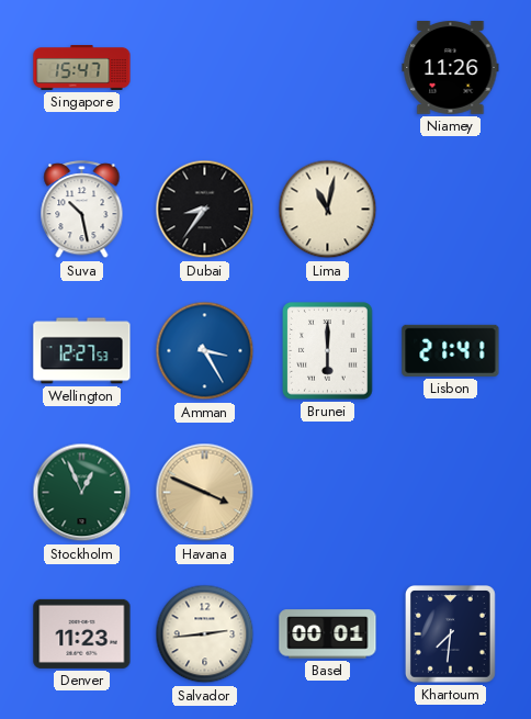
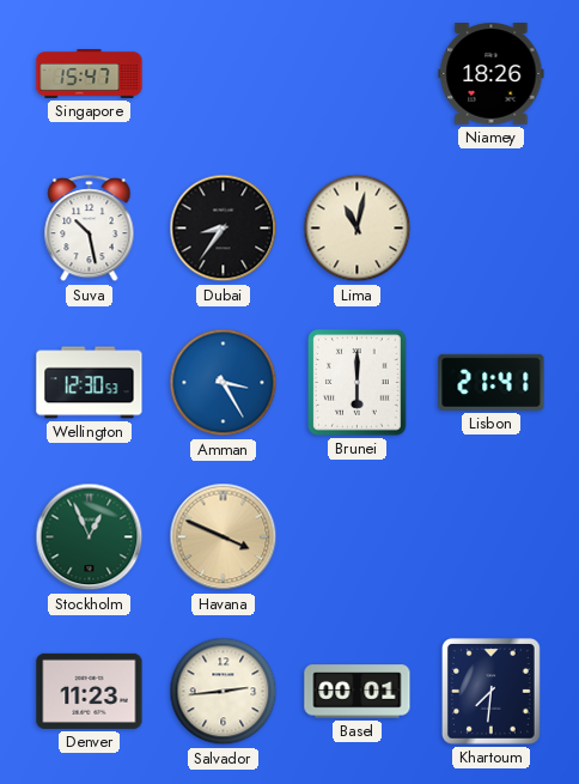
Niamey: 11:26 -> 18:26
Wellington: 12:27 -> 12:30
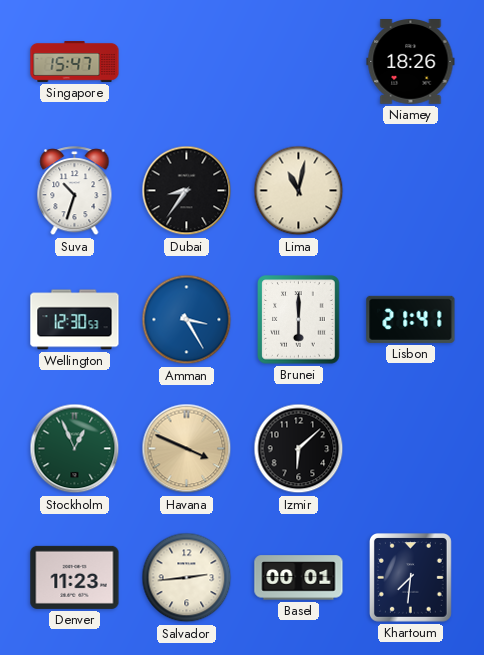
Suva: 10:28 -> 10:33
Izmir: none -> 6:08
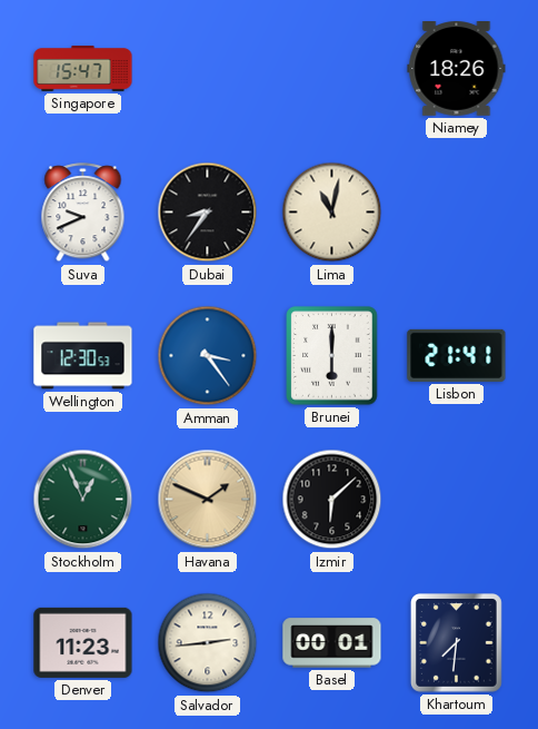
Suva: 10:33 -> 9:41
Amman: 3:25 -> 3:24
Havana: 3:49 -> 1:49
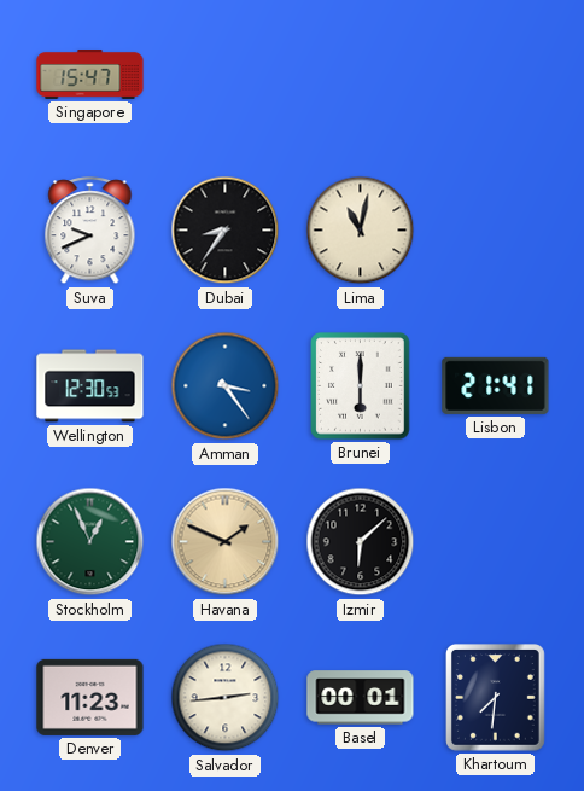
Niamey: 18:26 -> none
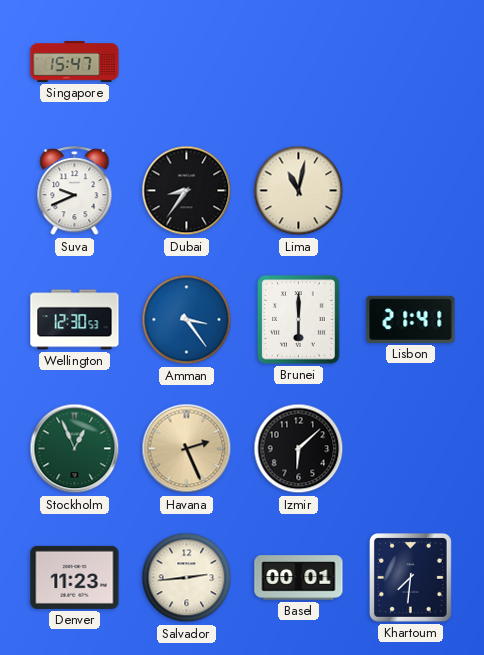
Havana: 1:49 -> 2:26
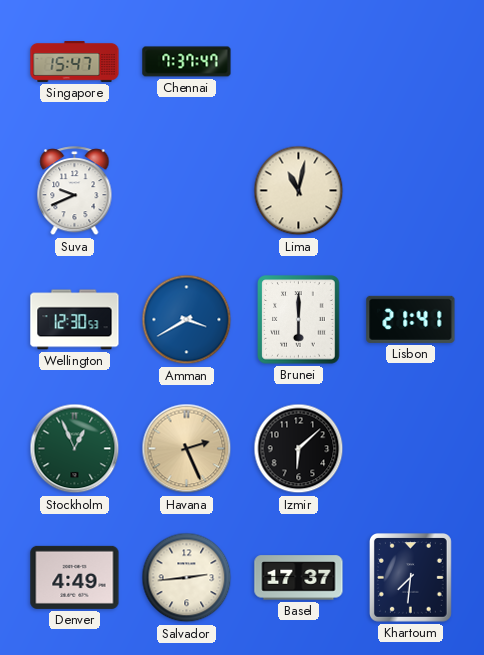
Chennai: none -> 7:37
Dubai: 8:36 -> none
Amman: 3:24 -> 3:40
Denver: 11:23 -> 4:49
Basel: 00:01 -> 17:37
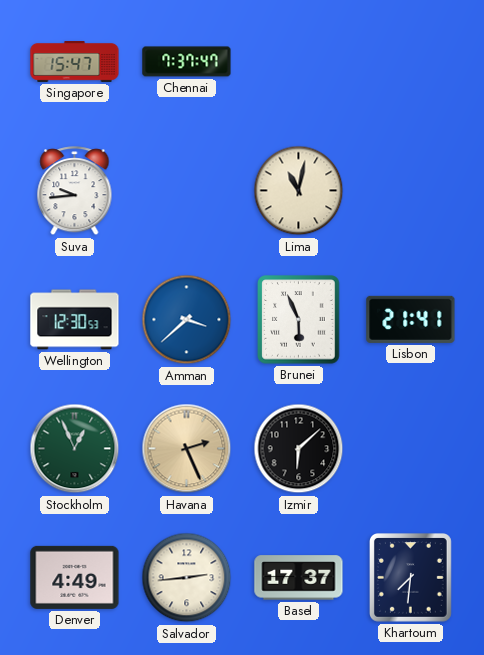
Suva: 9:41 -> 9:44
Amman: 3:40 -> 3:38
Brunei: 6:00 -> 5:56
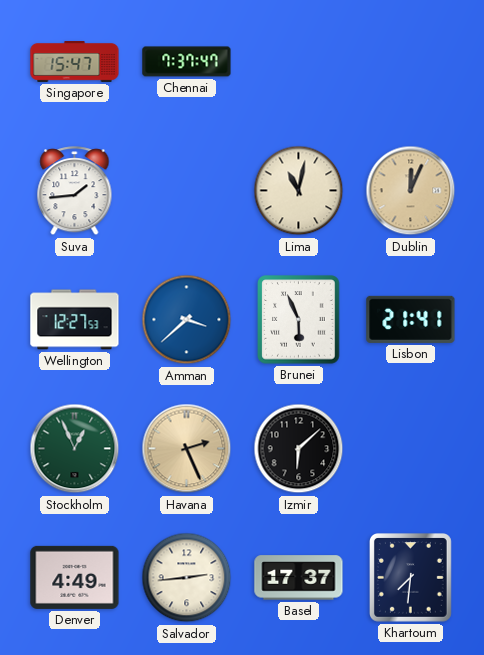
Suva: 9:44 -> 1:44
Dublin: none -> 12:04
Wellington: 12:30 -> 12:27
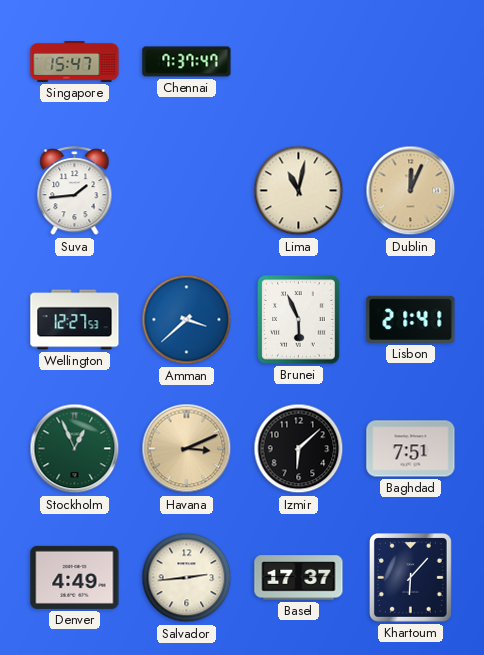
Havana: 2:26 -> 3:11
Baghdad: none -> 7:51
Khartoum: 7:31 -> 6:07
